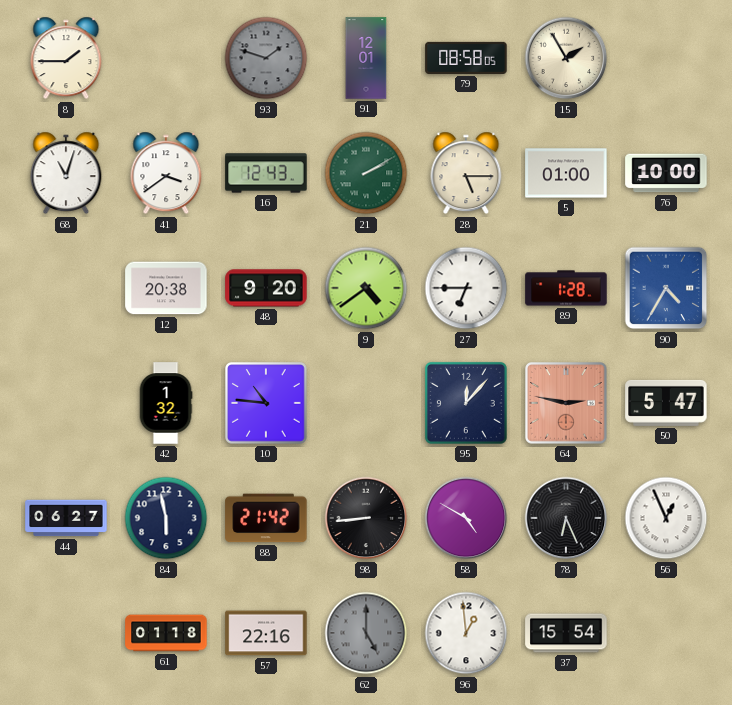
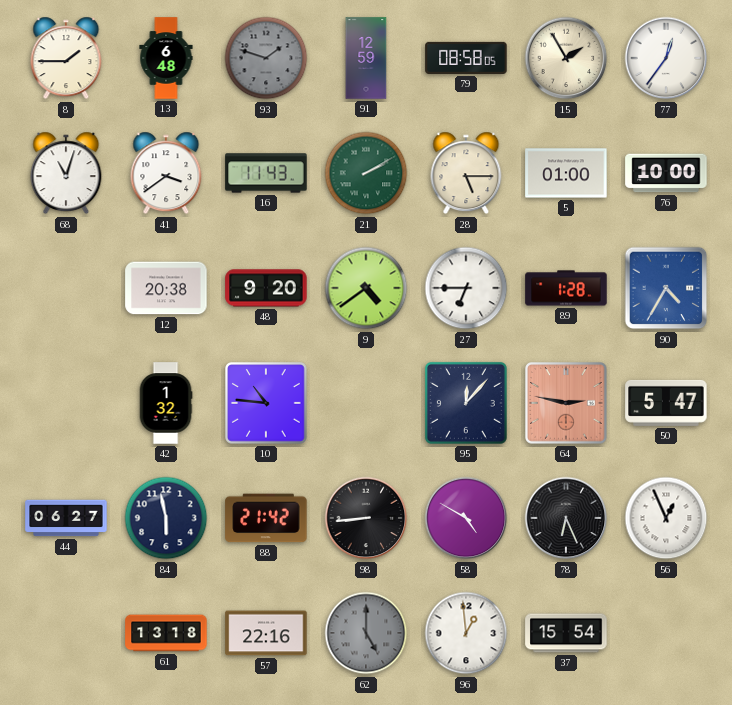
13: none -> 6:48
91: 12:01 -> 12:59
77: none -> 12:36
16: 12:43 -> 11:43
61: 01:18 -> 13:18
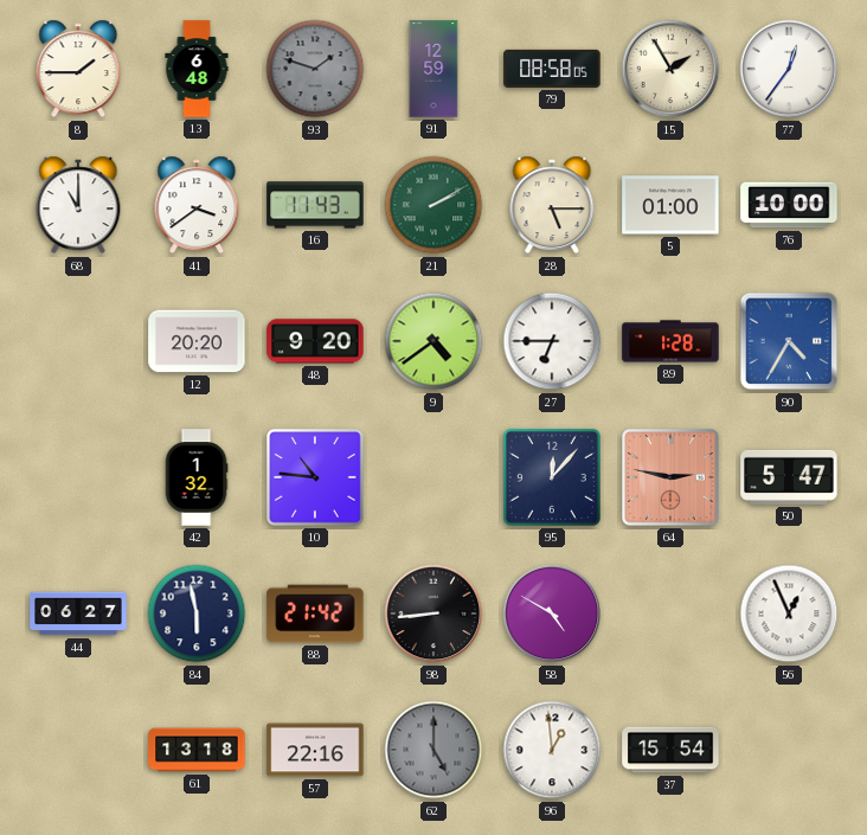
68: 11:03 -> 11:00
12: 20:38 -> 20:20
78: 6:26 -> none
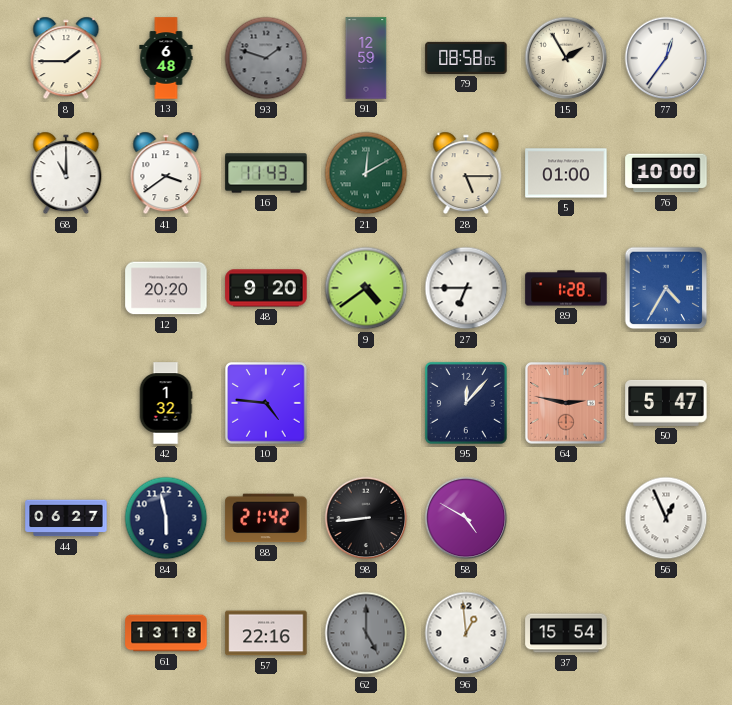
21: 2:10 -> 12:10
10: 10:46 -> 4:46
